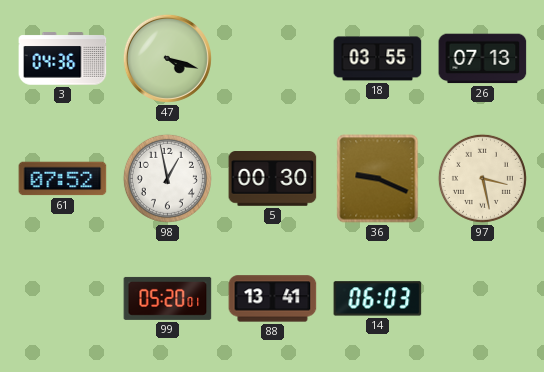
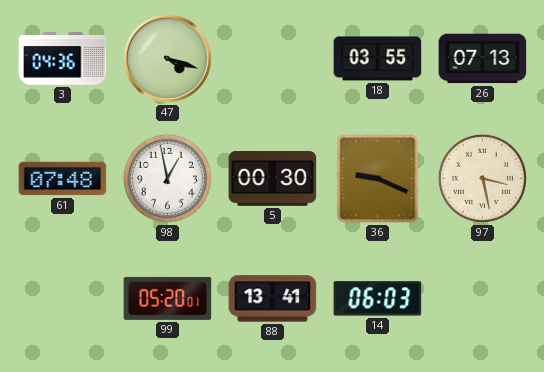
61: 07:52 -> 07:48
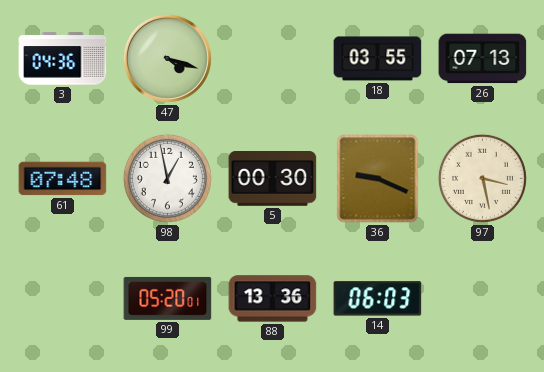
88: 13:41 -> 13:36
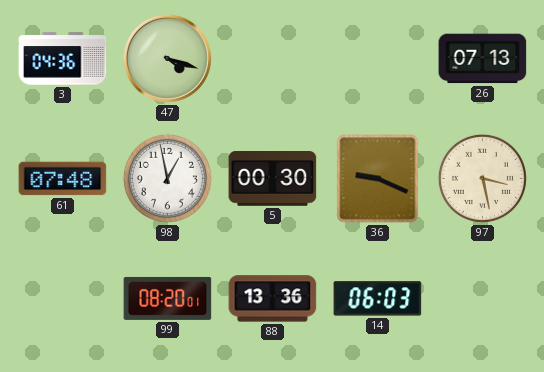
18: 03:55 -> none
99: 05:20 -> 08:20
